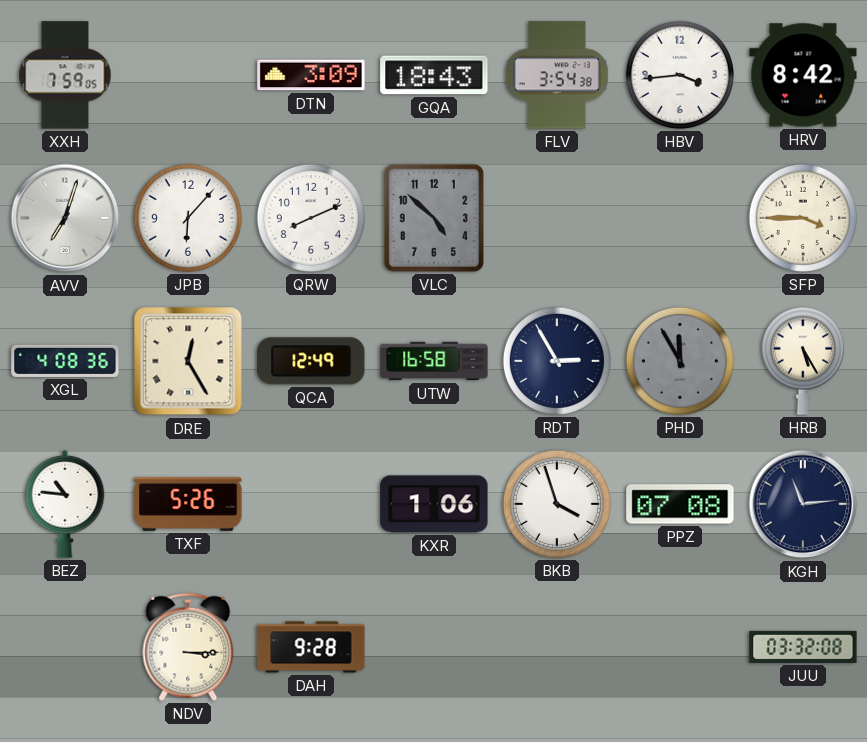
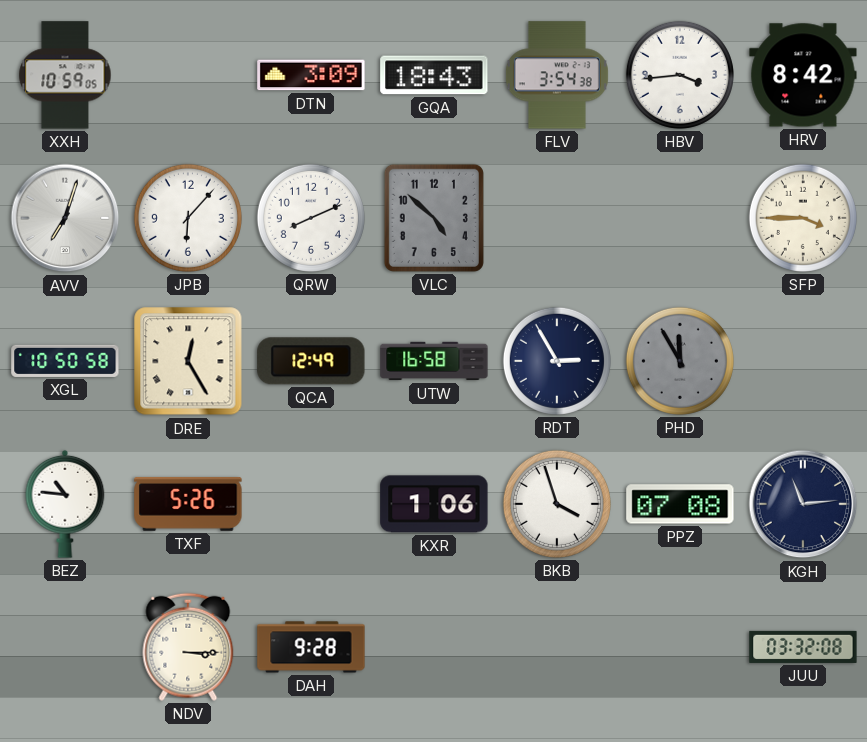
XXH: 7:59 -> 10:59
XGL: 4:08 -> 10:50
HRB: 5:25 -> none
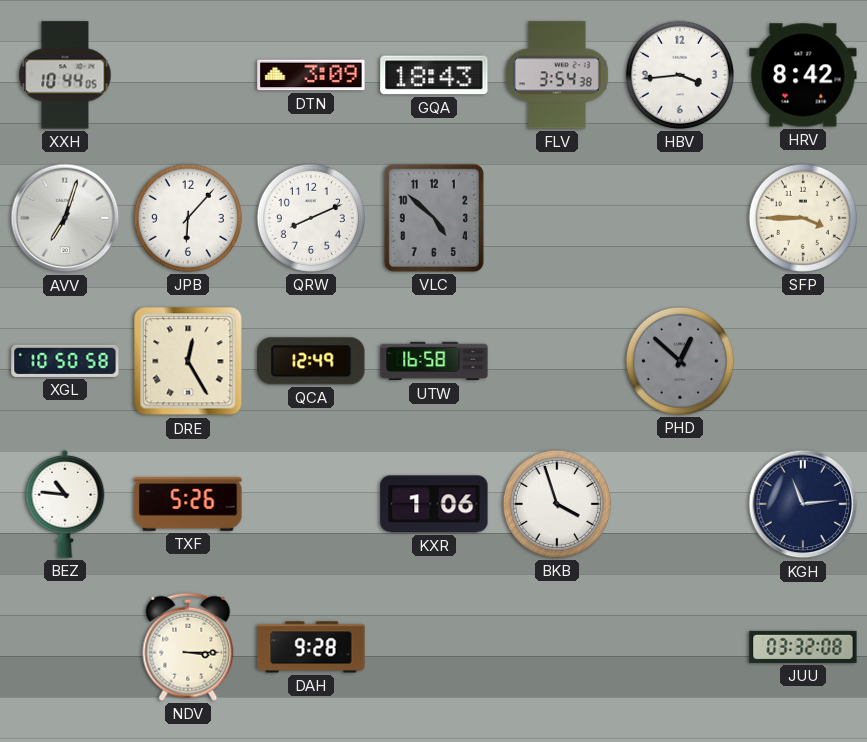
XXH: 10:59 -> 10:44
RDT: 2:55 -> none
PHD: 11:55 -> 12:52
PPZ: 07:08 -> none
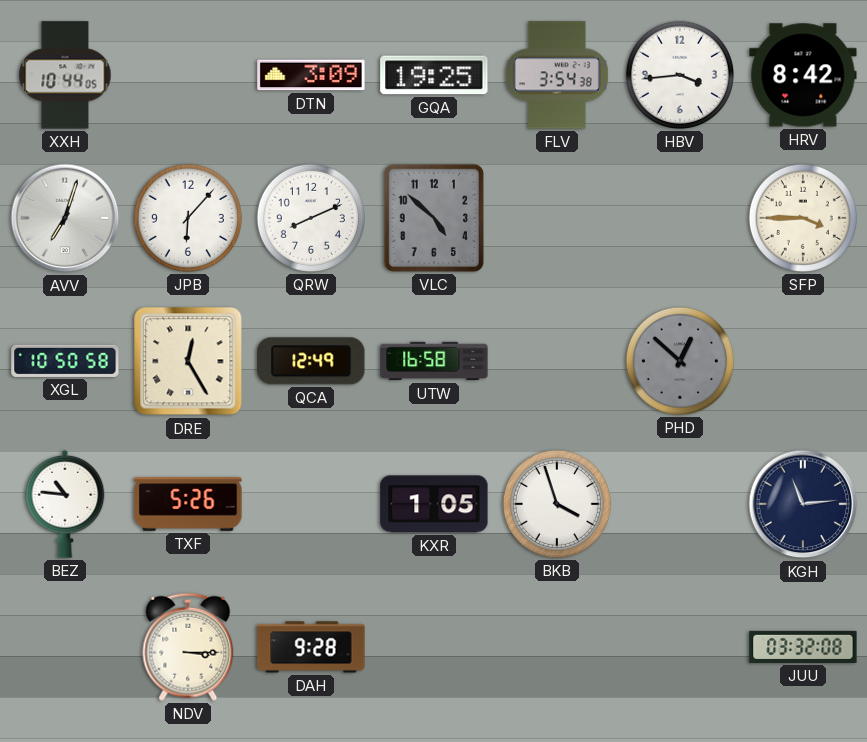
GQA: 18:43 -> 19:25
KXR: 1:06 -> 1:05
